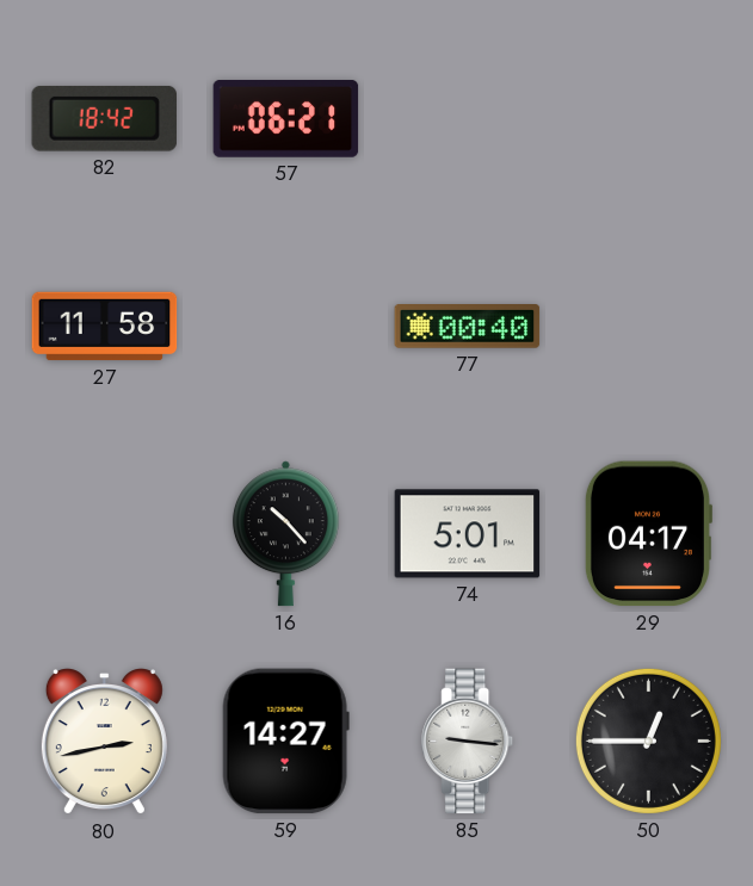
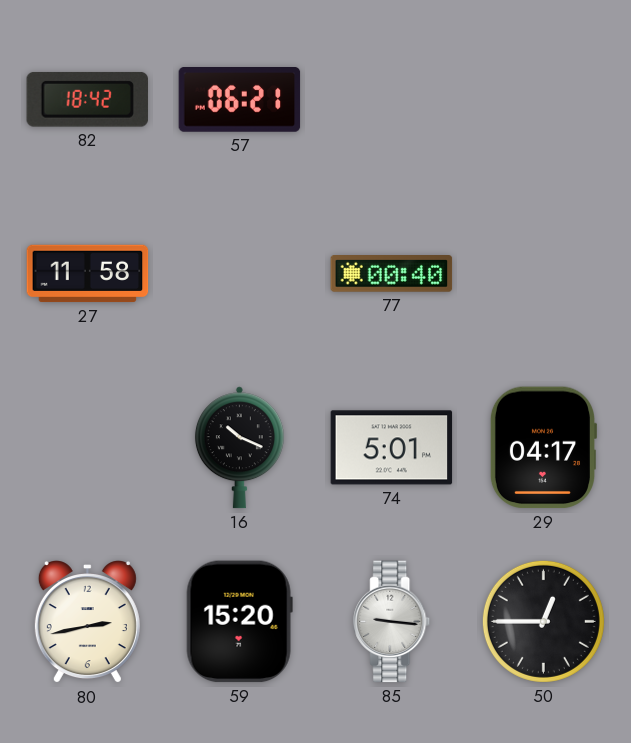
16: 10:23 -> 10:19
59: 14:27 -> 15:20
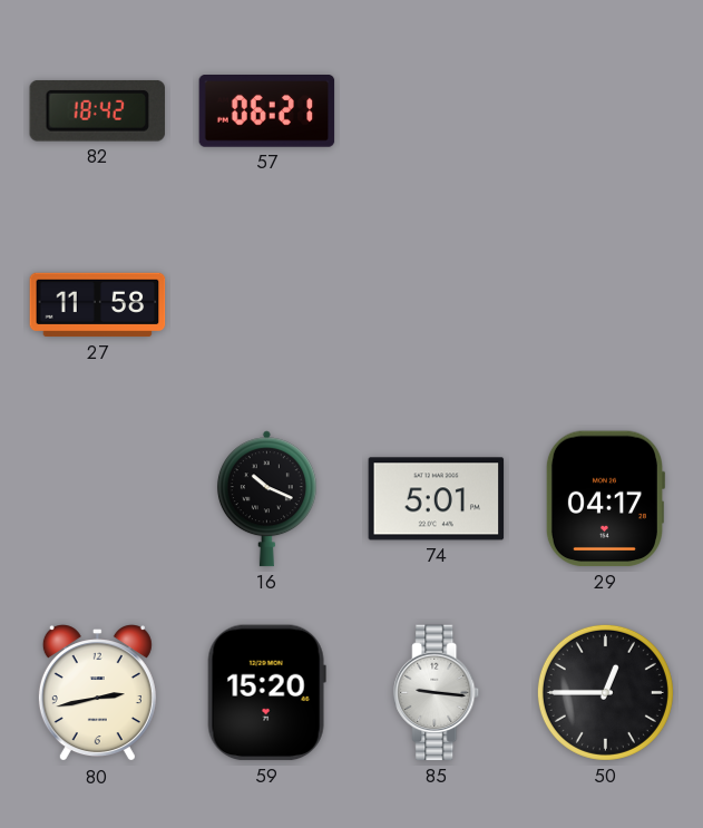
77: 00:40 -> none
